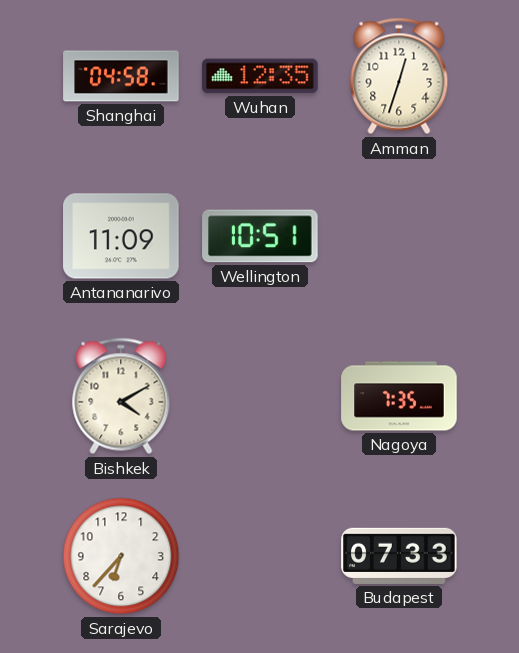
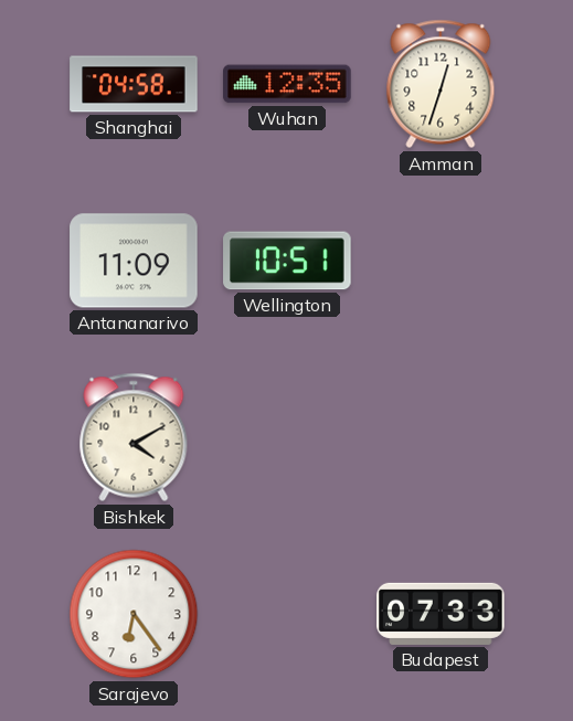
Nagoya: 7:35 -> none
Sarajevo: 6:37 -> 6:24
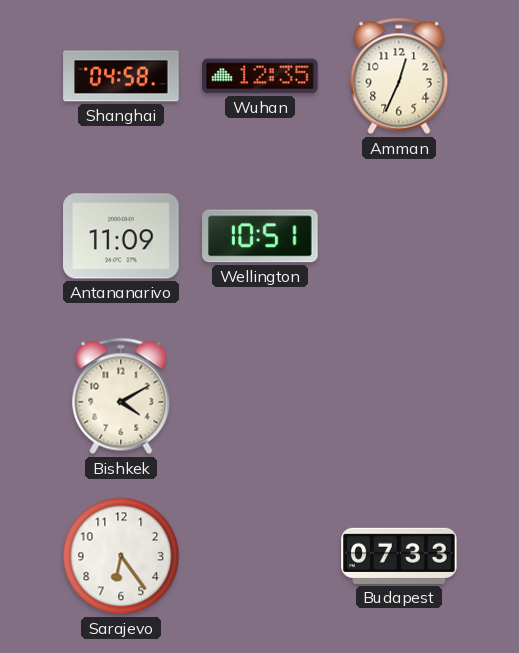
Amman: 12:33 -> 12:34
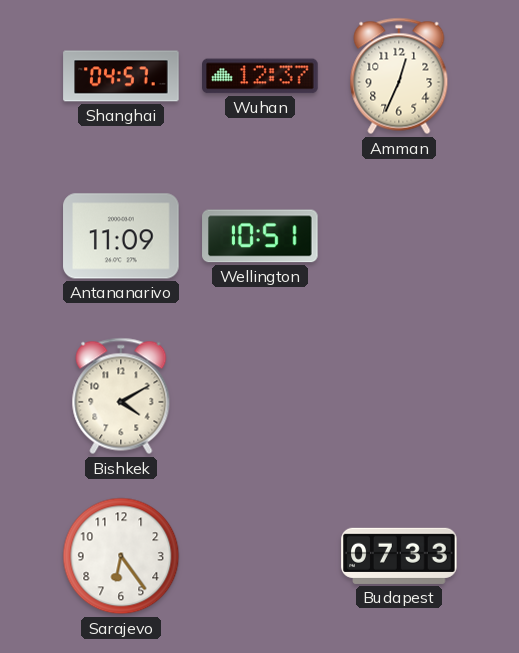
Shanghai: 04:58 -> 04:57
Wuhan: 12:35 -> 12:37
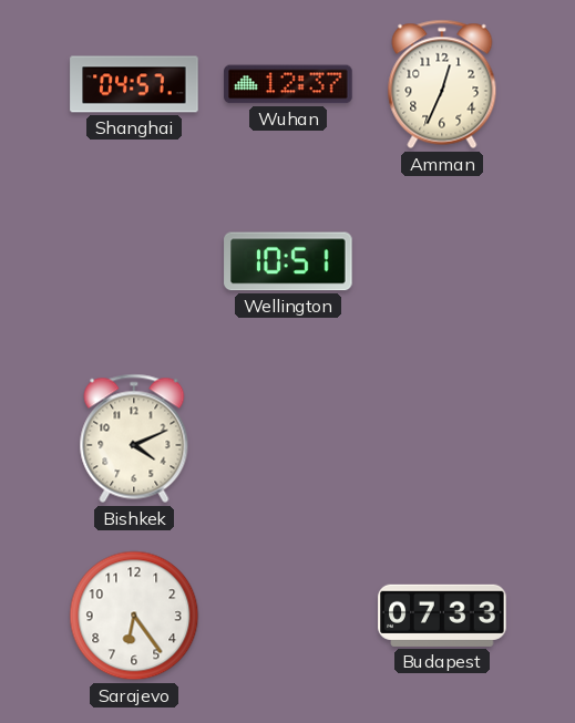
Antananarivo: 11:09 -> none
Bishkek: 4:10 -> 4:11
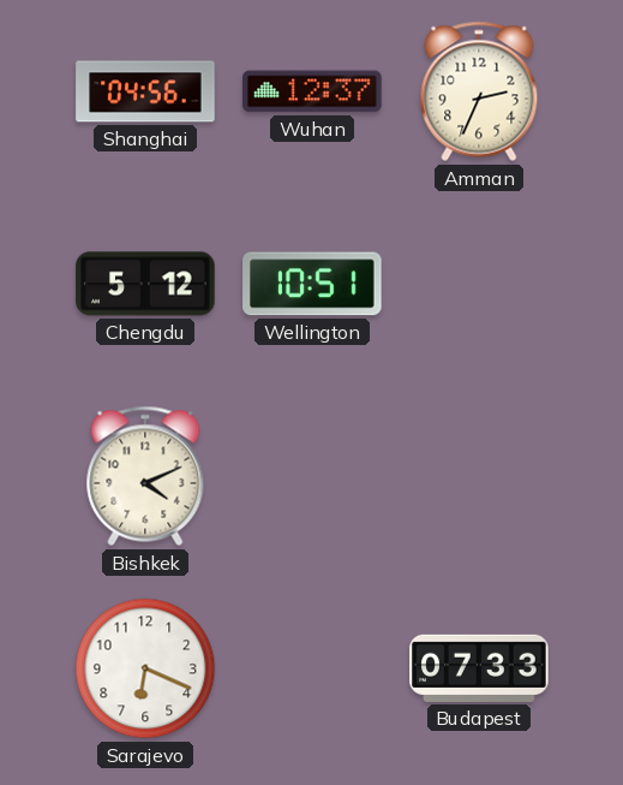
Shanghai: 04:57 -> 04:56
Amman: 12:34 -> 2:34
Chengdu: none -> 5:12
Sarajevo: 6:24 -> 6:19
